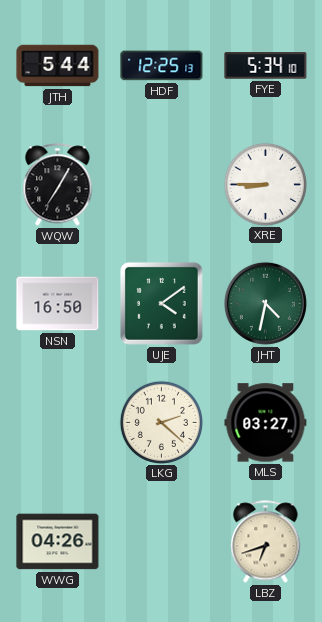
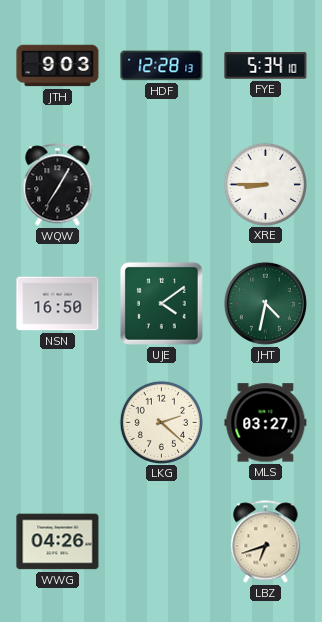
JTH: 5:44 -> 9:03
HDF: 12:25 -> 12:28
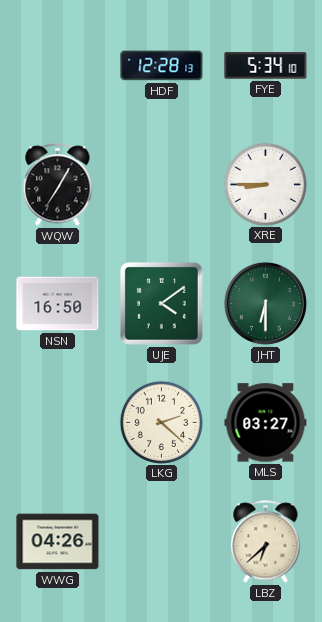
JTH: 9:03 -> none
JHT: 4:32 -> 6:30
LBZ: 6:42 -> 6:38
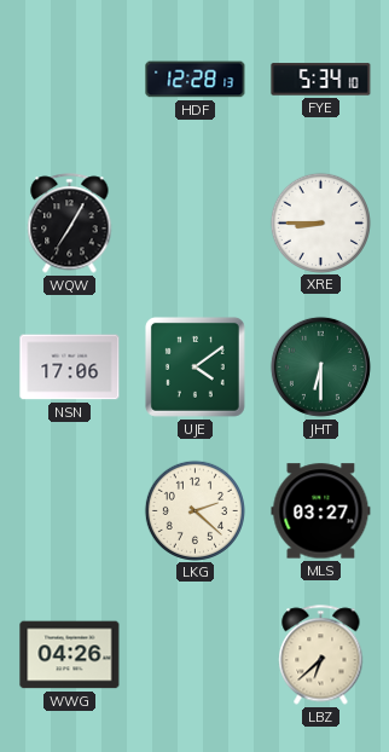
NSN: 16:50 -> 17:06
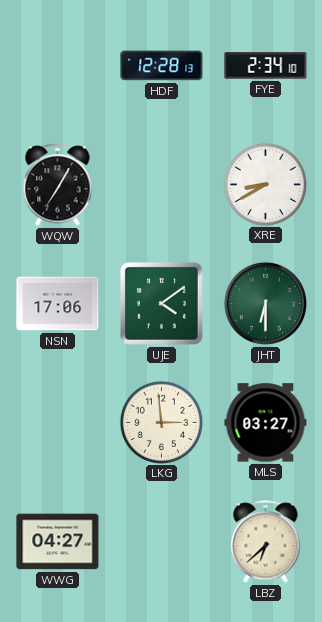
FYE: 5:34 -> 2:34
XRE: 8:45 -> 8:40
LKG: 2:22 -> 2:59
WWG: 04:26 -> 04:27
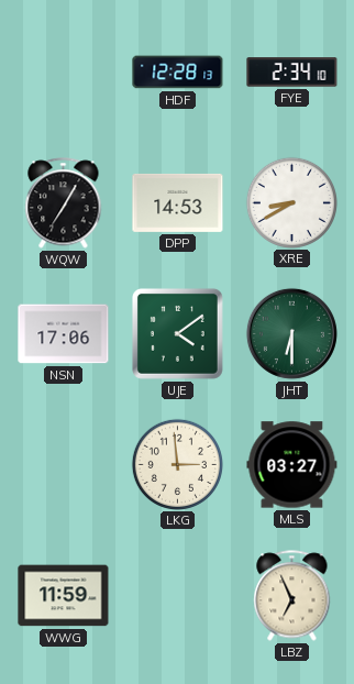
DPP: none -> 14:53
WWG: 04:27 -> 11:59
LBZ: 6:38 -> 6:56
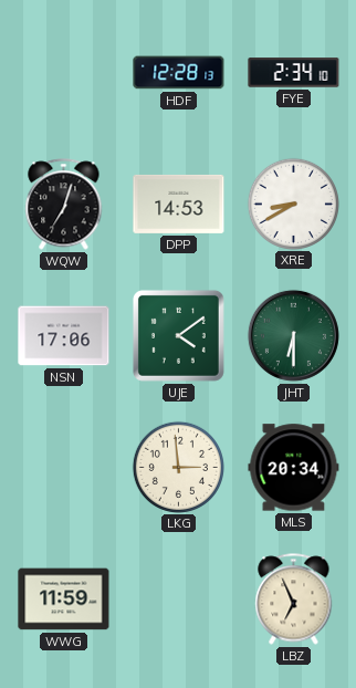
WQW: 7:05 -> 7:03
MLS: 03:27 -> 20:34
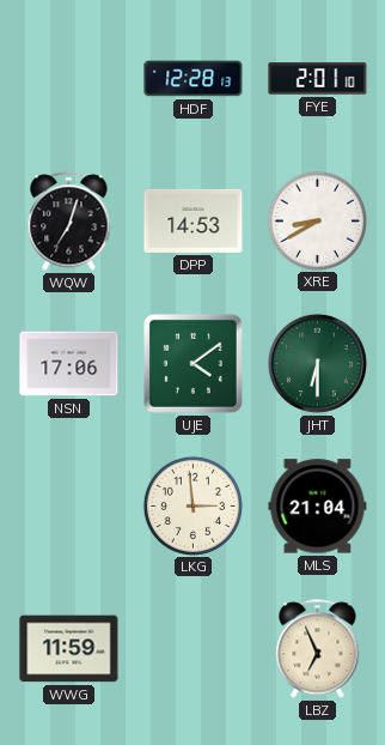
FYE: 2:34 -> 2:01
MLS: 20:34 -> 21:04
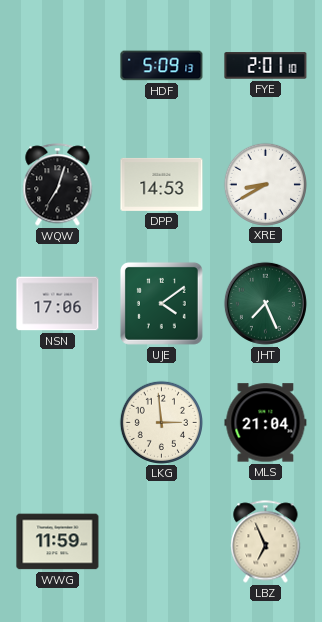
HDF: 12:28 -> 5:09
JHT: 6:30 -> 7:26
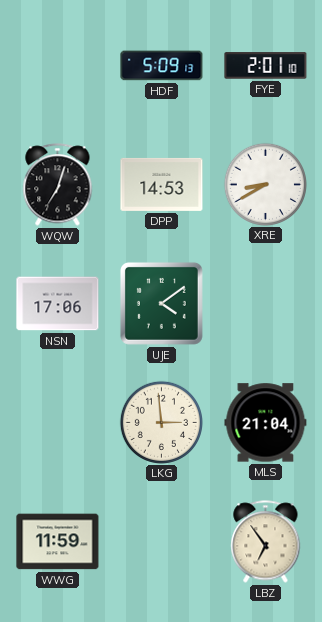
JHT: 7:26 -> none
LBZ: 6:56 -> 6:54
